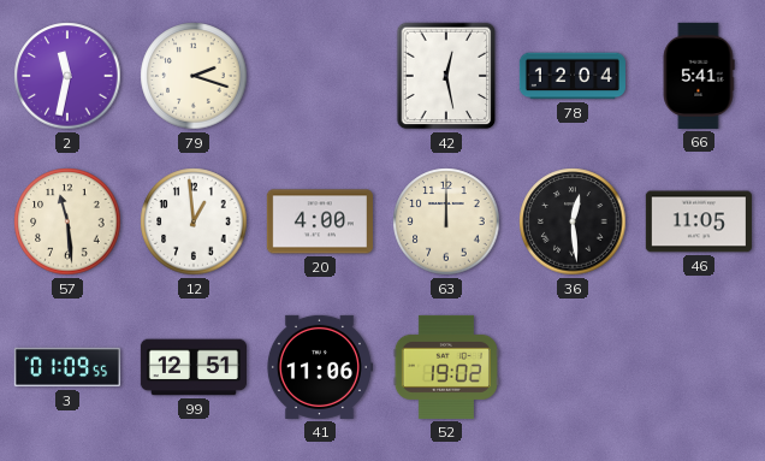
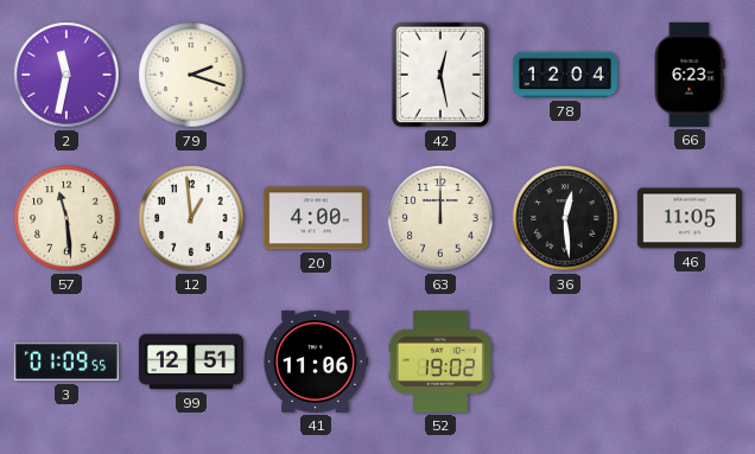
66: 5:41 -> 6:23
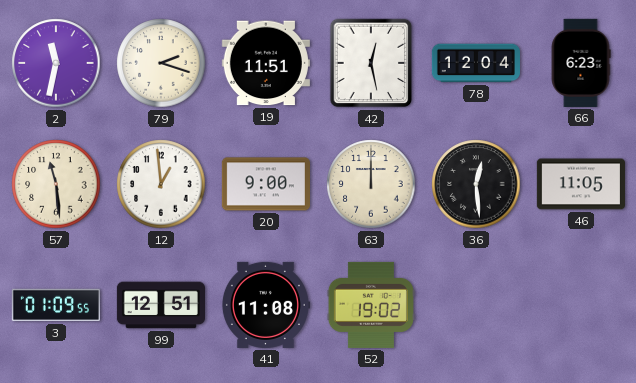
19: none -> 11:51
20: 4:00 -> 9:00
41: 11:06 -> 11:08
